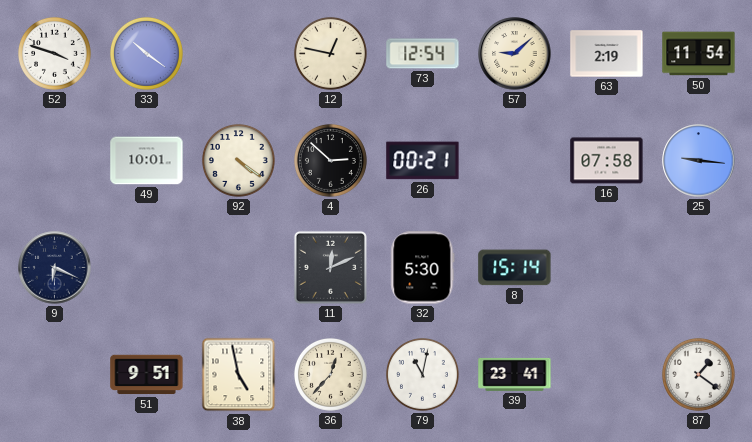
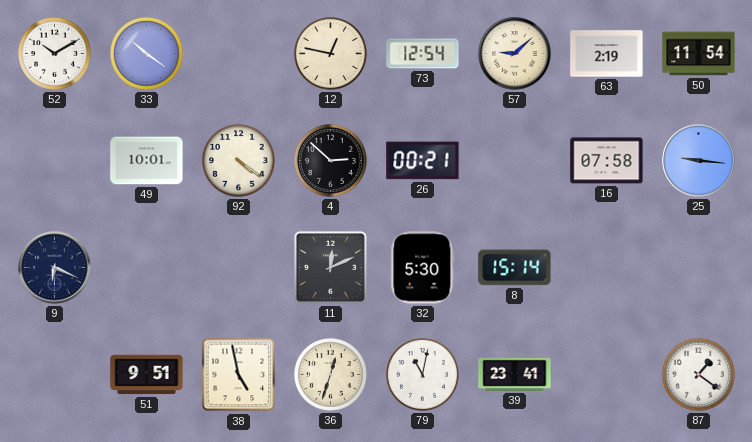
52: 3:48 -> 10:10
36: 12:37 -> 12:33
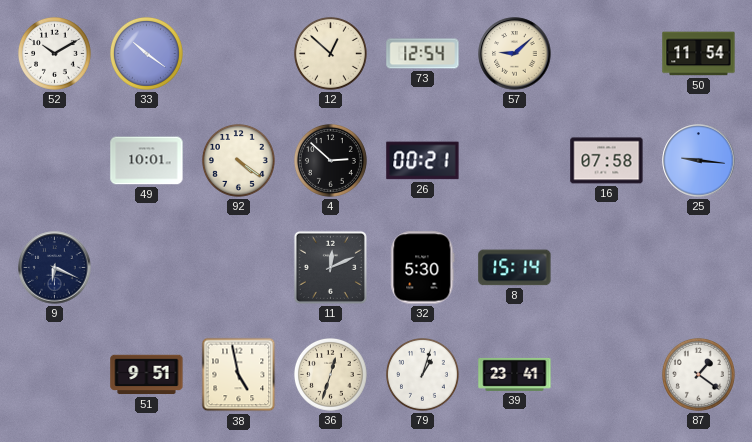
12: 12:47 -> 12:52
63: 2:19 -> none
79: 11:02 -> 1:03
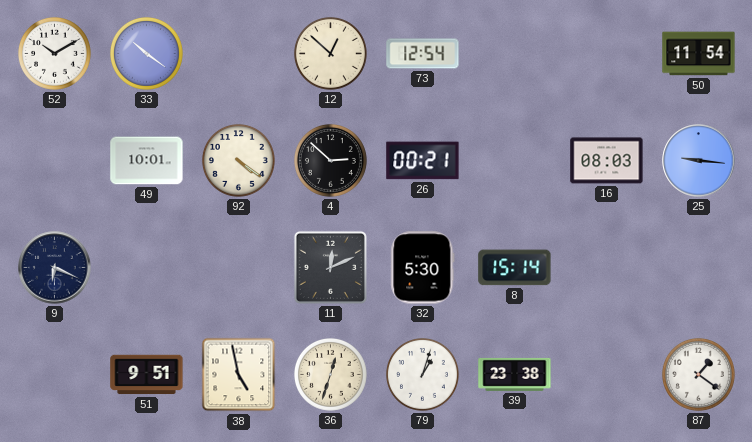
57: 9:08 -> none
16: 07:58 -> 08:03
39: 23:41 -> 23:38
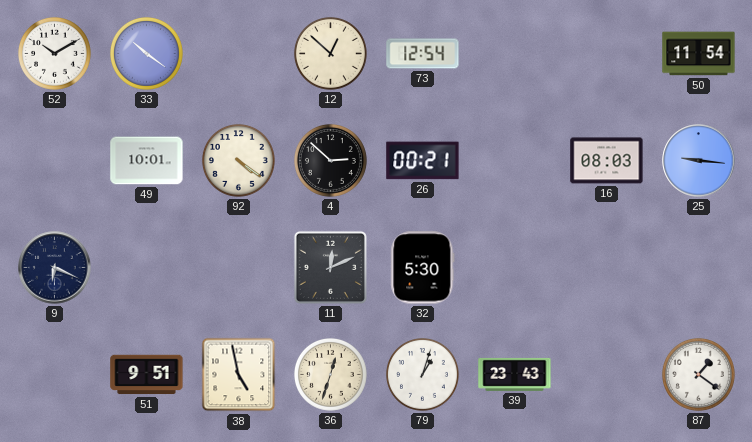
8: 15:14 -> none
39: 23:38 -> 23:43
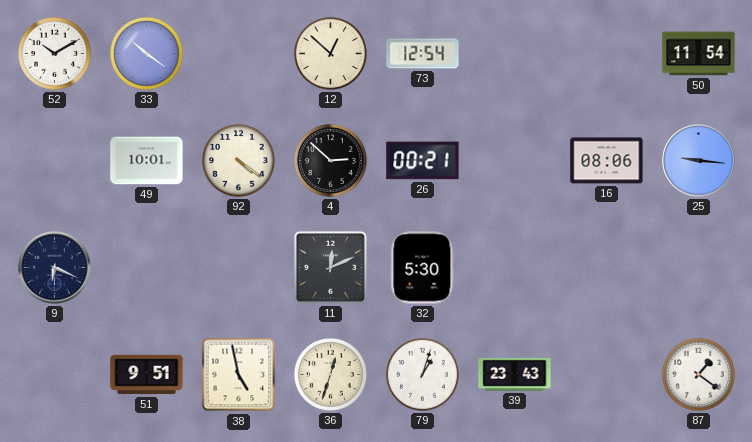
16: 08:03 -> 08:06
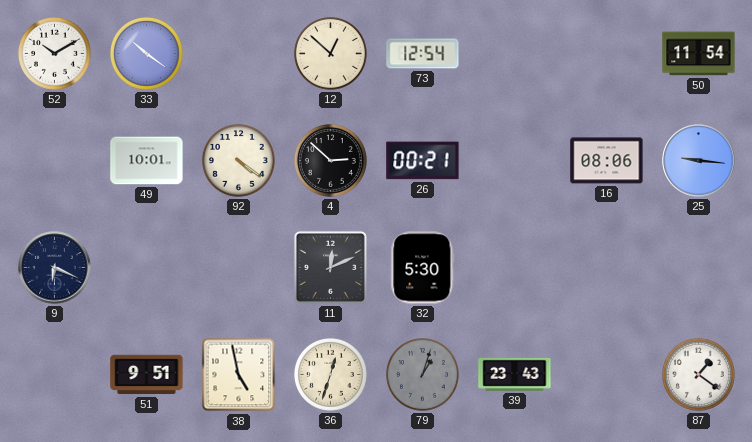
79 dial: white -> grey
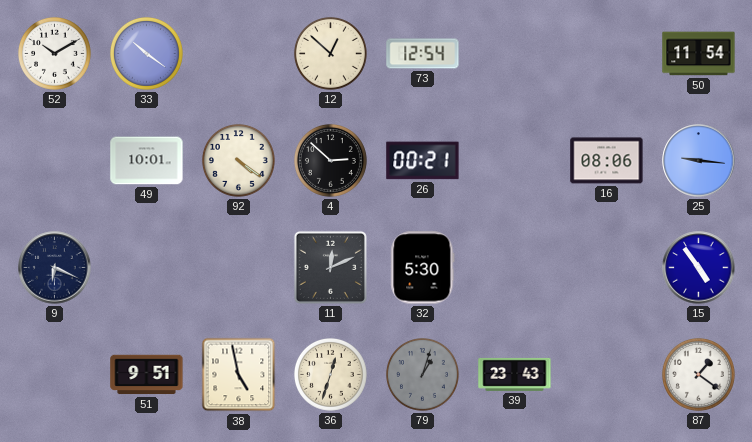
15: none -> 4:54
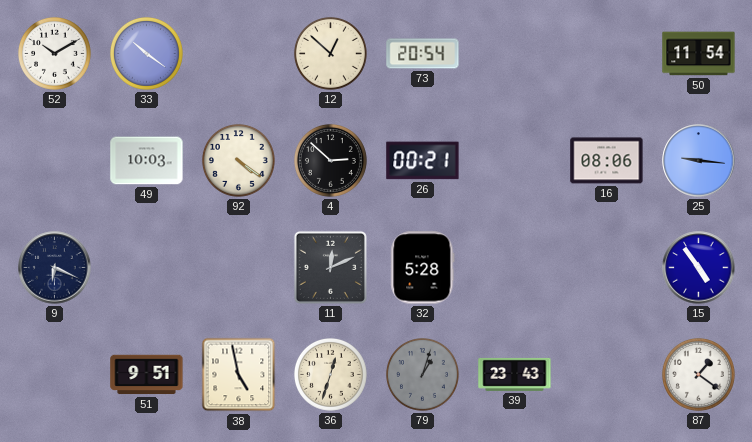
73: 12:54 -> 20:54
49: 10:01 -> 10:03
32: 5:30 -> 5:28
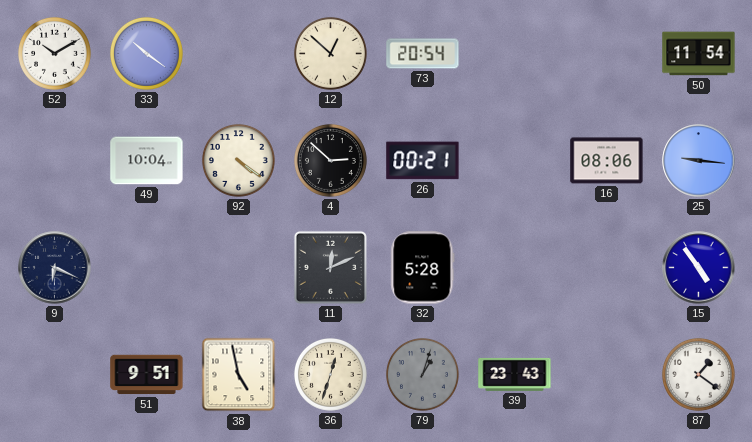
49: 10:03 -> 10:04
